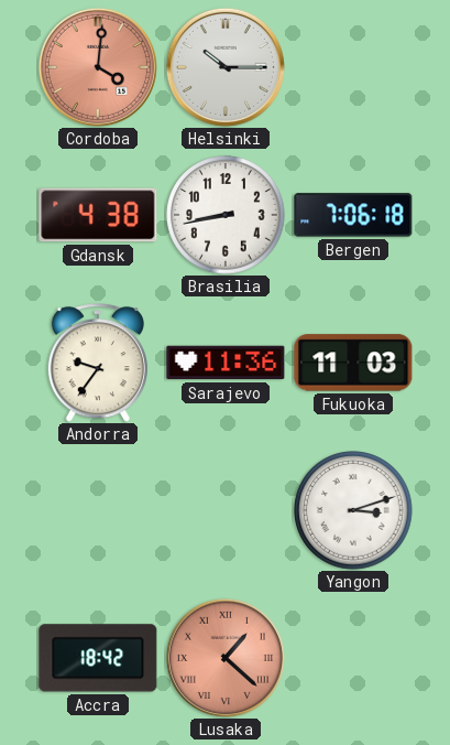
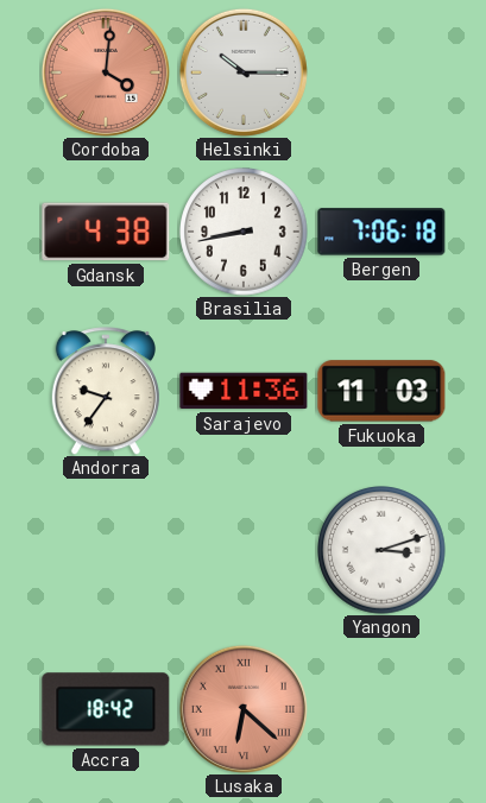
Lusaka: 1:22 -> 6:22
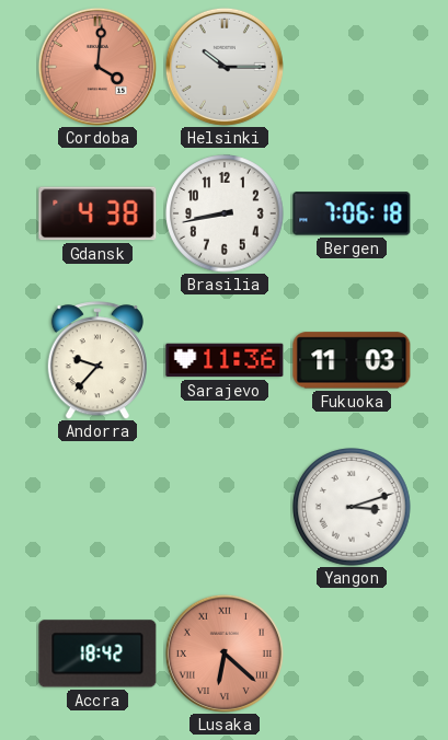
Andorra: 9:36 -> 9:37
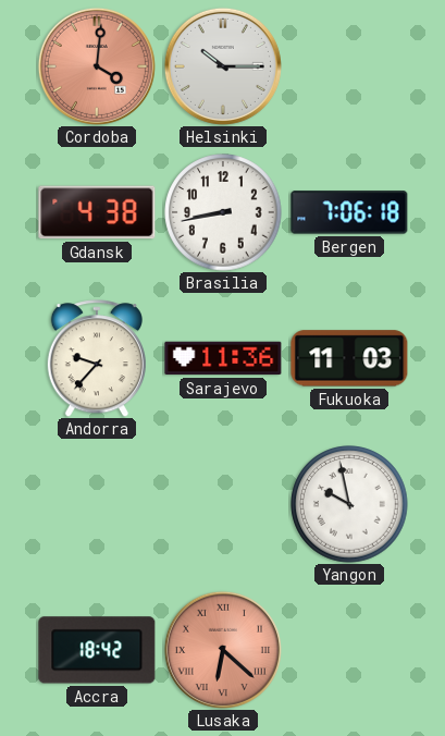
Yangon: 3:12 -> 9:58
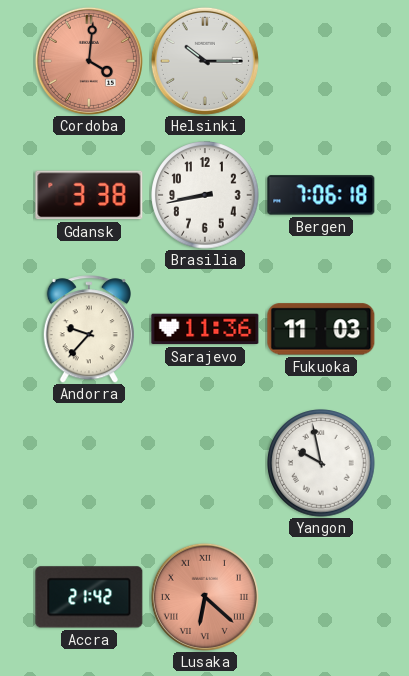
Gdansk: 4:38 -> 3:38
Accra: 18:42 -> 21:42
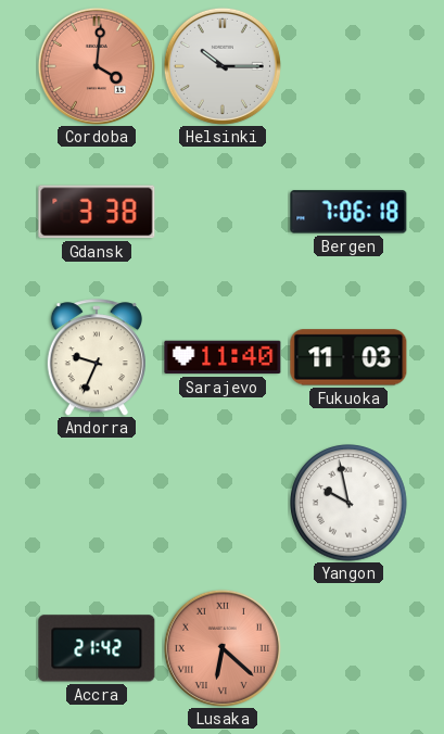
Brasilia: 8:43 -> none
Andorra: 9:37 -> 9:34
Sarajevo: 11:36 -> 11:40
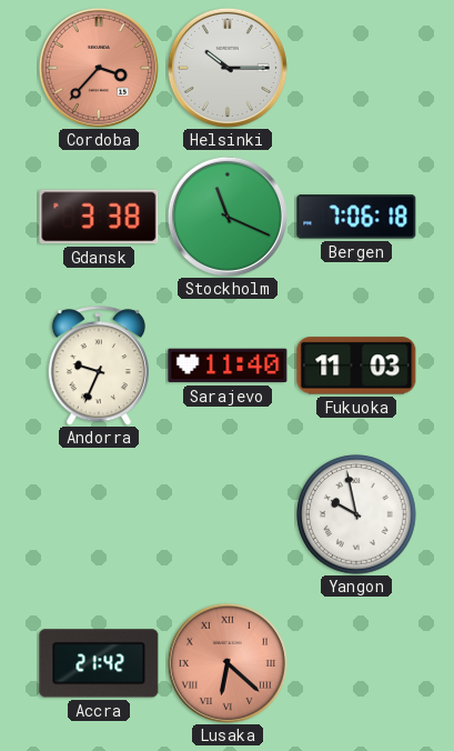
Cordoba: 4:01 -> 3:37
Stockholm: none -> 11:19
